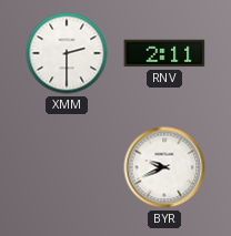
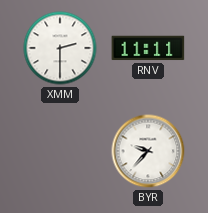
RNV: 2:11 -> 11:11
BYR: 9:41 -> 9:37
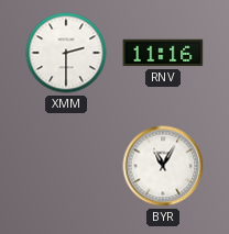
RNV: 11:11 -> 11:16
BYR: 9:37 -> 11:05
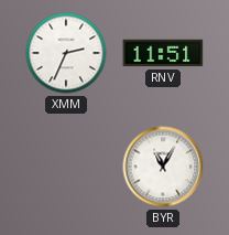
XMM: 2:30 -> 2:34
RNV: 11:16 -> 11:51
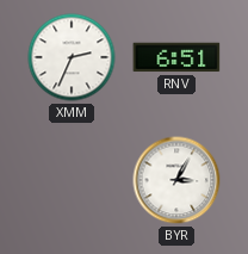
RNV: 11:51 -> 6:51
BYR: 11:05 -> 3:05
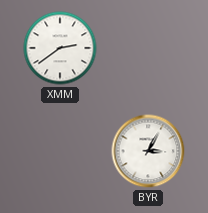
XMM: 2:34 -> 2:39
RNV: 6:51 -> none
